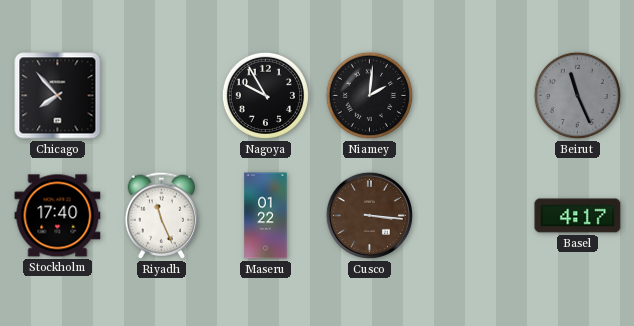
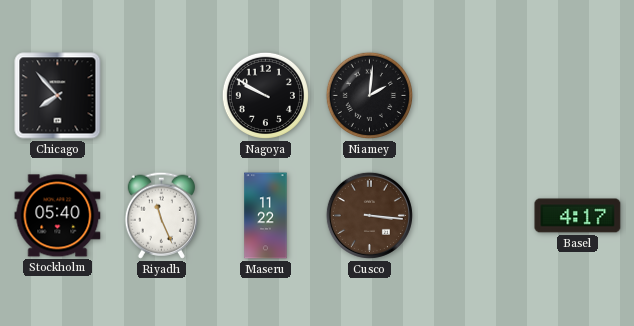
Nagoya: 9:55 -> 9:50
Beirut: 11:26 -> none
Stockholm: 17:40 -> 05:40
Maseru: 01:22 -> 11:22
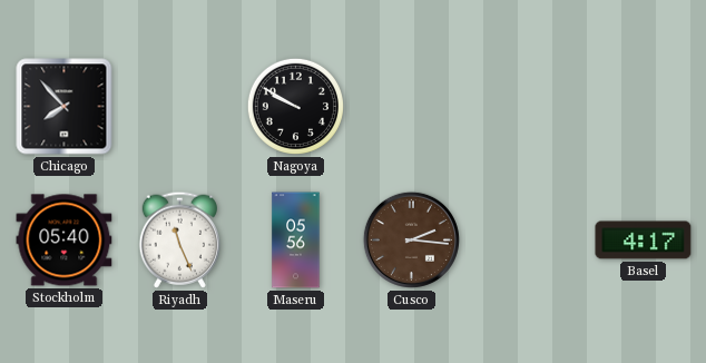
Niamey: 2:01 -> none
Maseru: 11:22 -> 05:56
Cusco: 3:16 -> 2:16
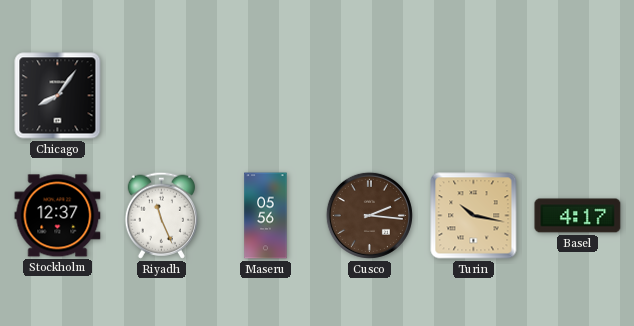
Chicago: 7:53 -> 8:06
Nagoya: 9:50 -> none
Stockholm: 05:40 -> 12:37
Turin: none -> 10:17
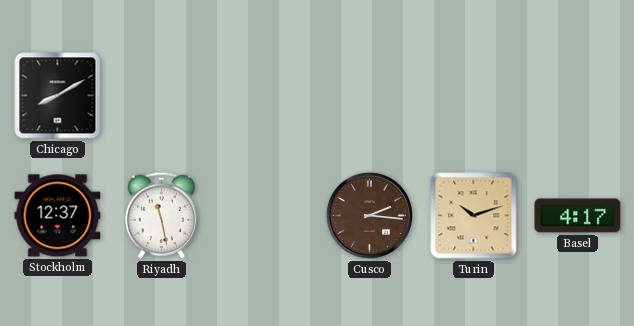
Chicago: 8:06 -> 8:10
Riyadh: 11:26 -> 11:28
Maseru: 05:56 -> none
Turin: 10:17 -> 10:12
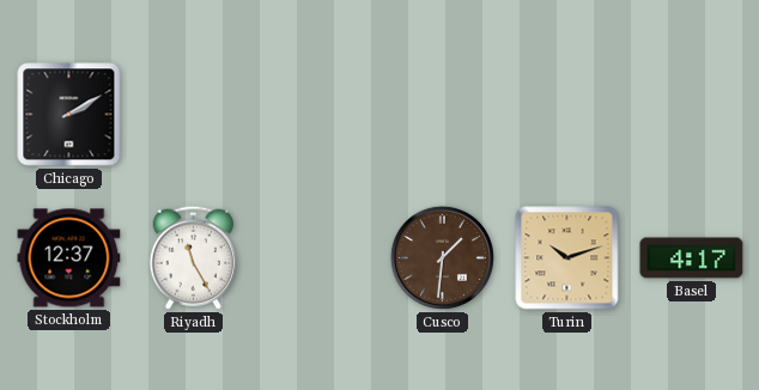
Chicago: 8:10 -> 2:10
Riyadh: 11:28 -> 11:25
Cusco: 2:16 -> 1:31
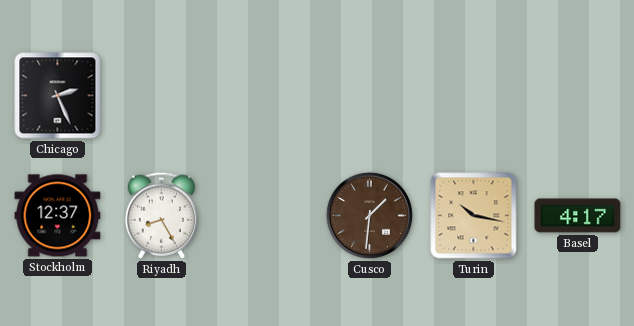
Chicago: 2:10 -> 2:26
Riyadh: 11:25 -> 8:25
Turin: 10:12 -> 10:17
